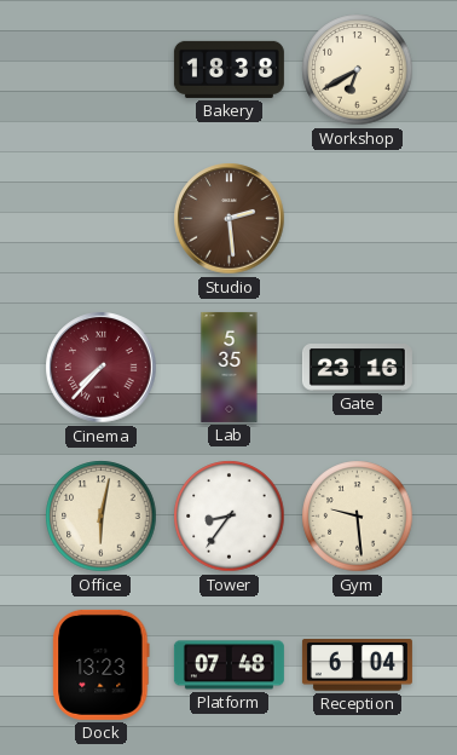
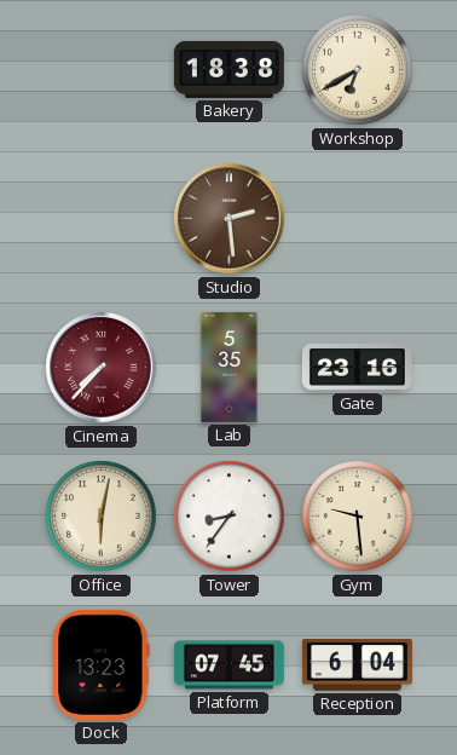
Platform: 07:48 -> 07:45
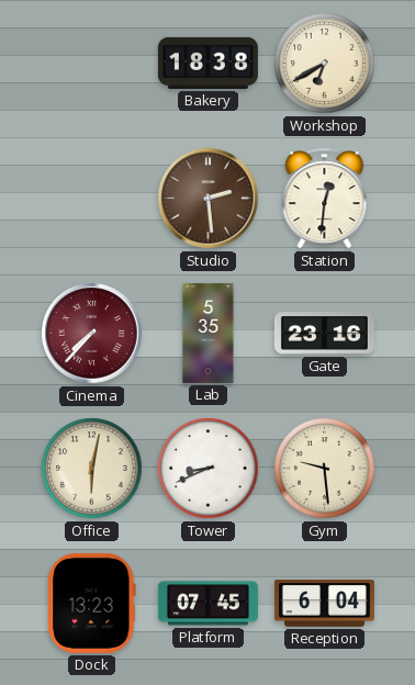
Station: none -> 12:31
Tower: 8:36 -> 8:41
